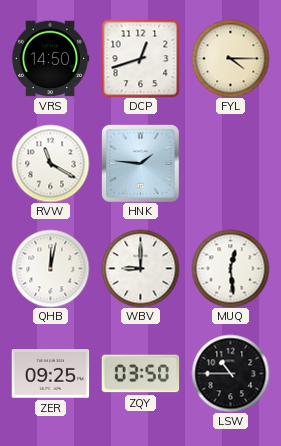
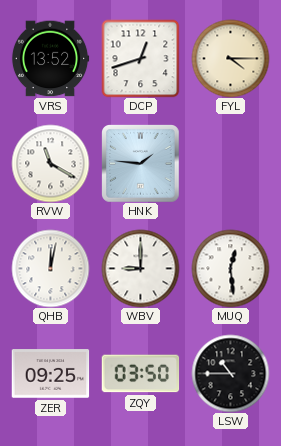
VRS: 14:50 -> 13:52
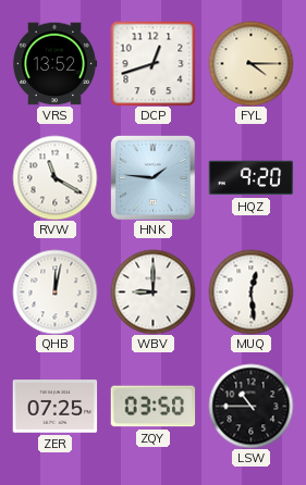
HQZ: none -> 9:20
ZER: 09:25 -> 07:25
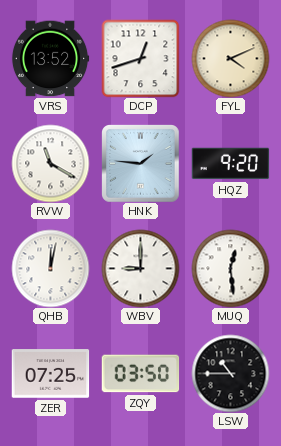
FYL: 4:15 -> 4:11
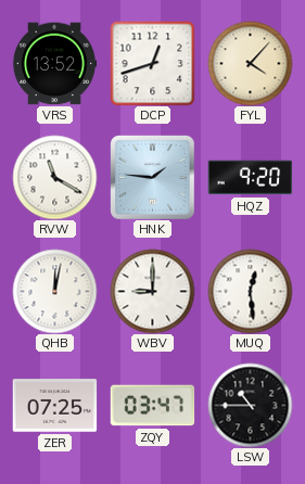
FYL: 4:11 -> 4:07
ZQY: 03:50 -> 03:47
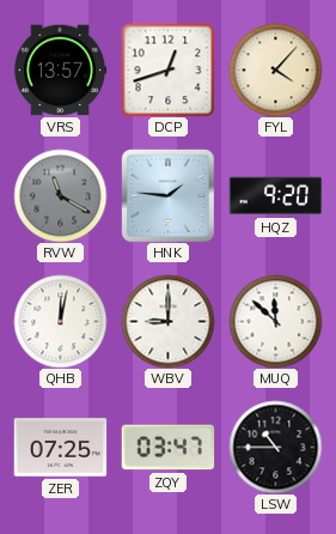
VRS: 13:52 -> 13:57
RVW dial: white -> grey
MUQ: 12:29 -> 11:52
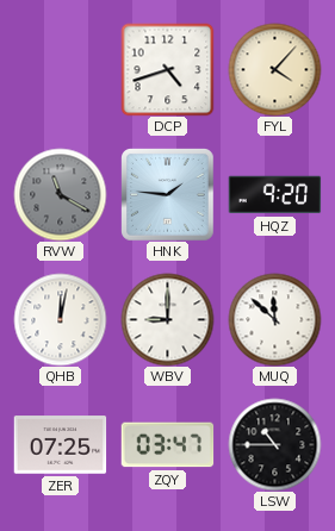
VRS: 13:57 -> none
DCP: 12:42 -> 4:42
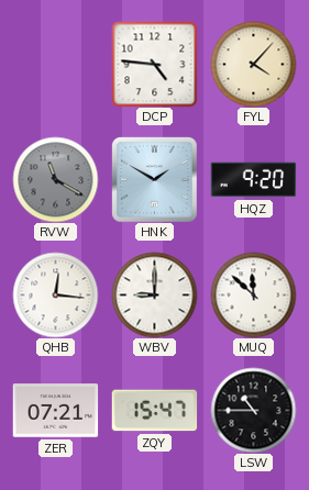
DCP: 4:42 -> 4:46
HNK: 1:46 -> 1:50
QHB: 12:02 -> 12:16
ZER: 07:25 -> 07:21
ZQY: 03:47 -> 15:47
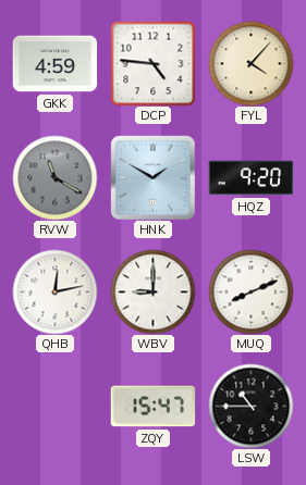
GKK: none -> 4:59
QHB: 12:16 -> 12:13
MUQ: 11:52 -> 8:11
ZER: 07:21 -> none
